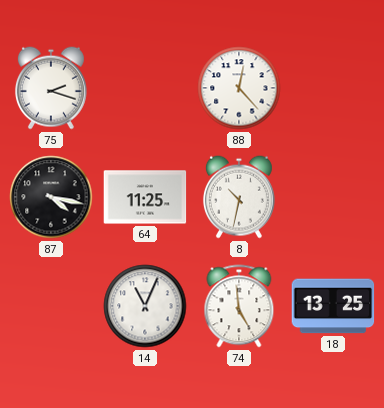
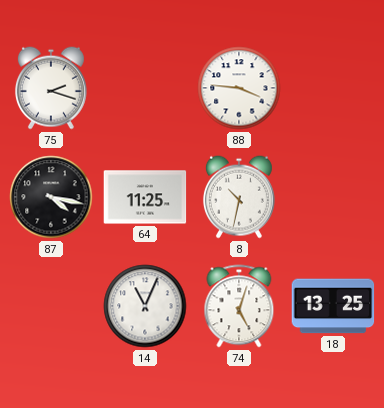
88: 12:23 -> 3:46
74: 4:59 -> 5:03
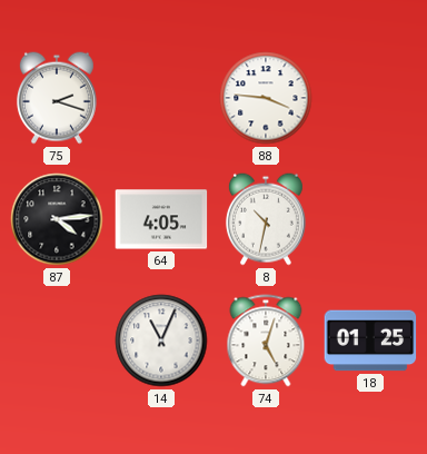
87: 4:17 -> 4:14
64: 11:25 -> 4:05
18: 13:25 -> 01:25
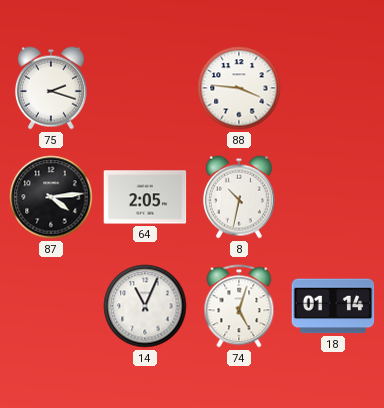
64: 4:05 -> 2:05
18: 01:25 -> 01:14
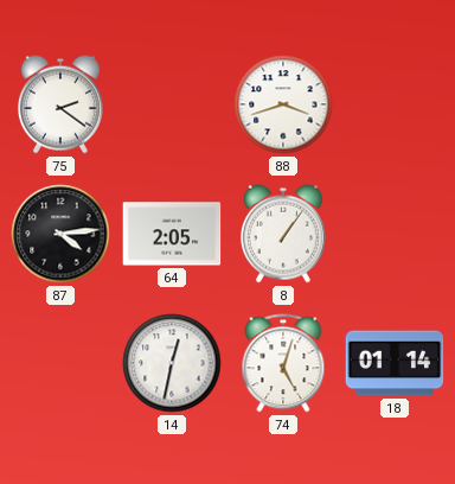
75: 2:18 -> 2:21
88: 3:46 -> 3:42
8: 10:32 -> 1:06
14: 11:04 -> 12:32
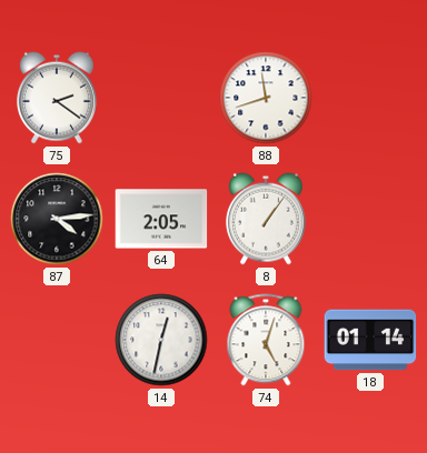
88: 3:42 -> 11:42
